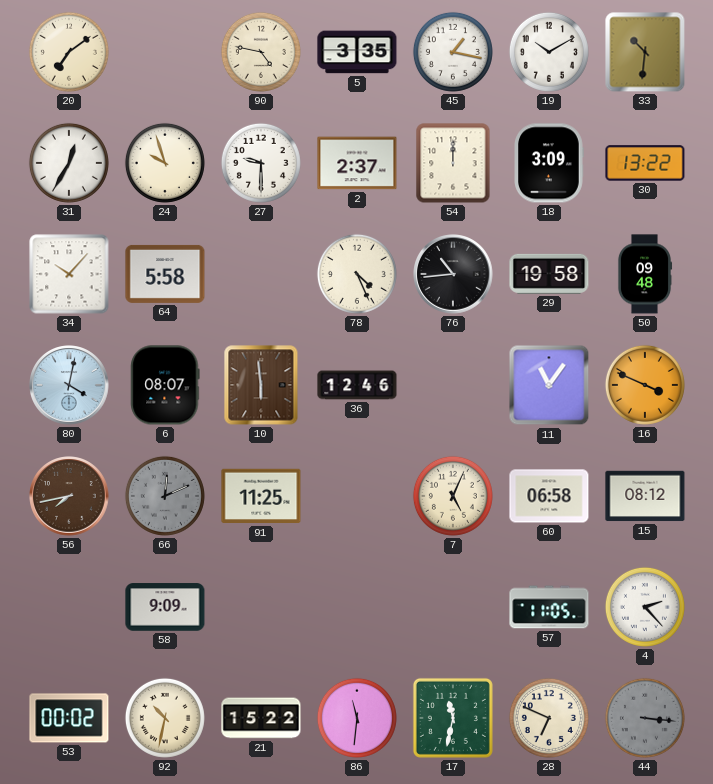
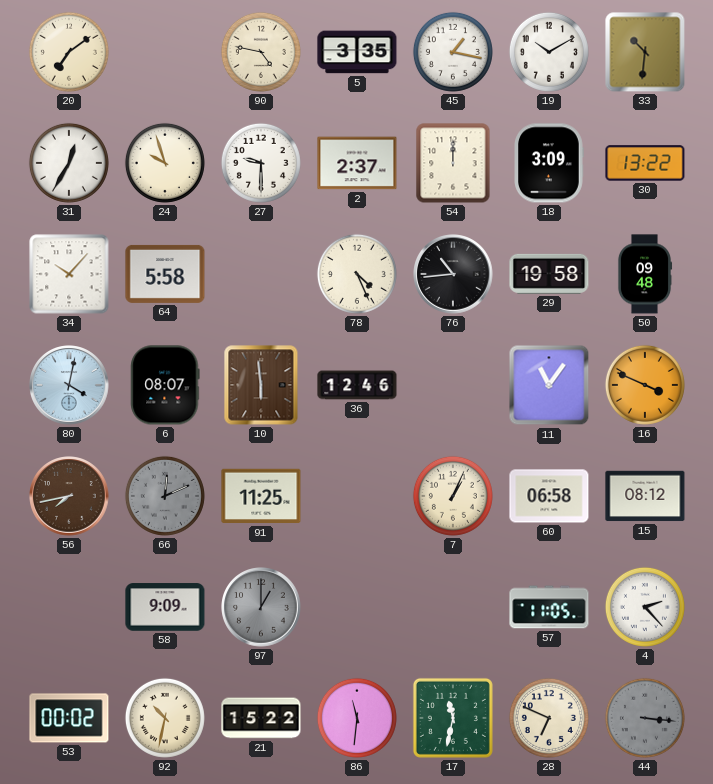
7: 5:04 -> 1:04
97: none -> 1:00
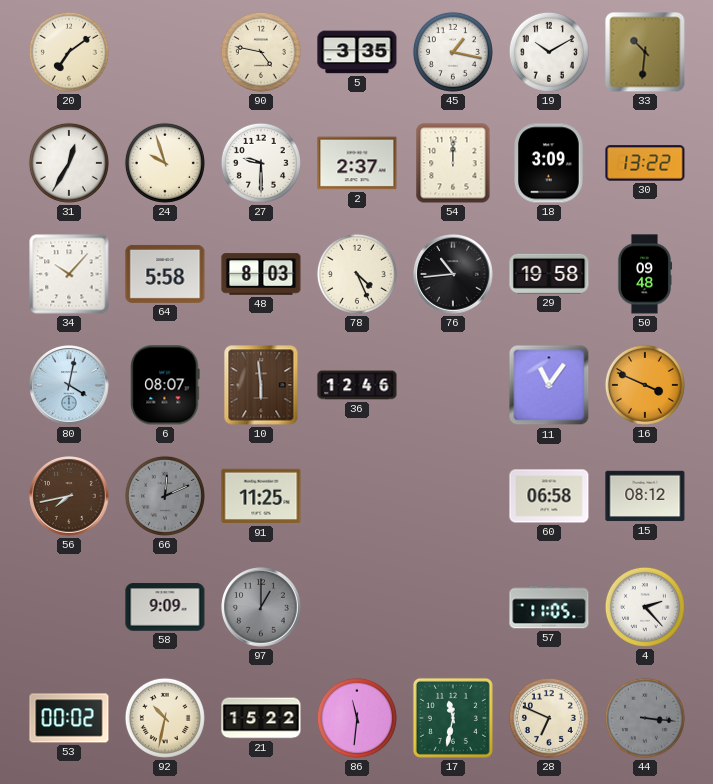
48: none -> 8:03
7: 1:04 -> none
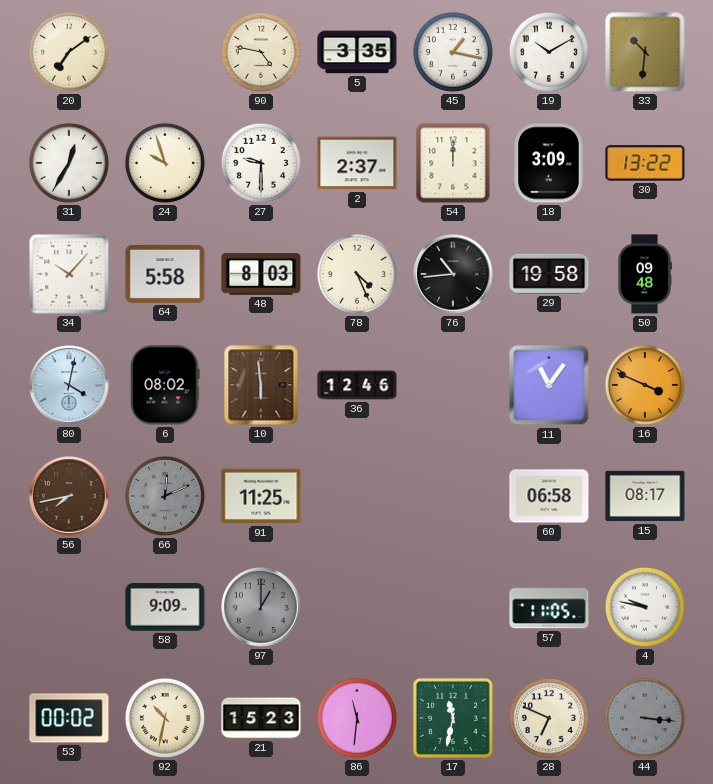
6: 08:07 -> 08:02
15: 08:12 -> 08:17
4: 2:23 -> 9:47
21: 15:22 -> 15:23
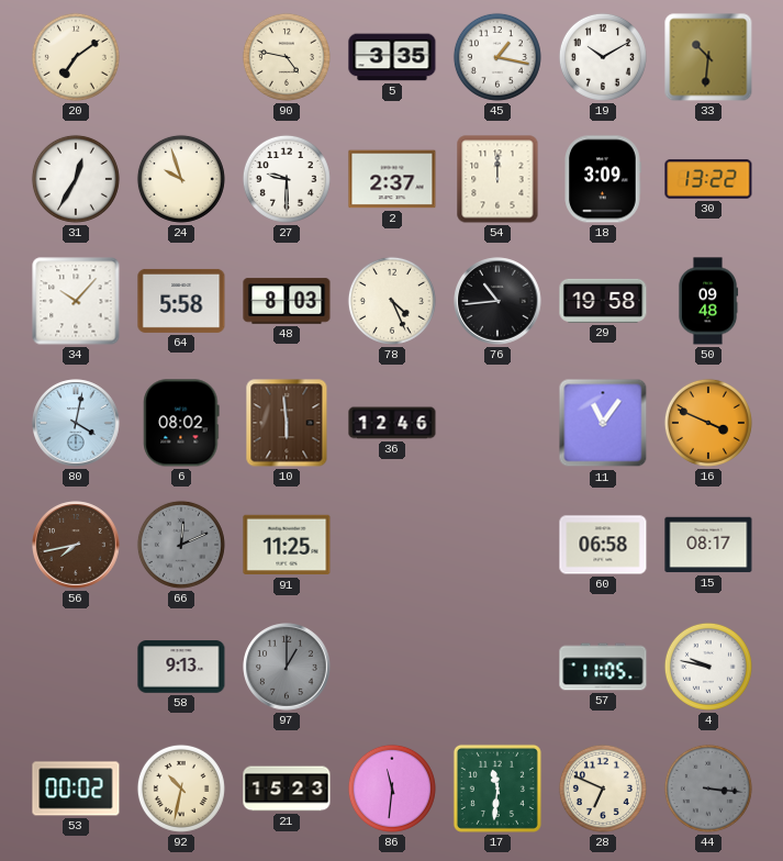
58: 9:09 -> 9:13
17: 11:32 -> 11:31
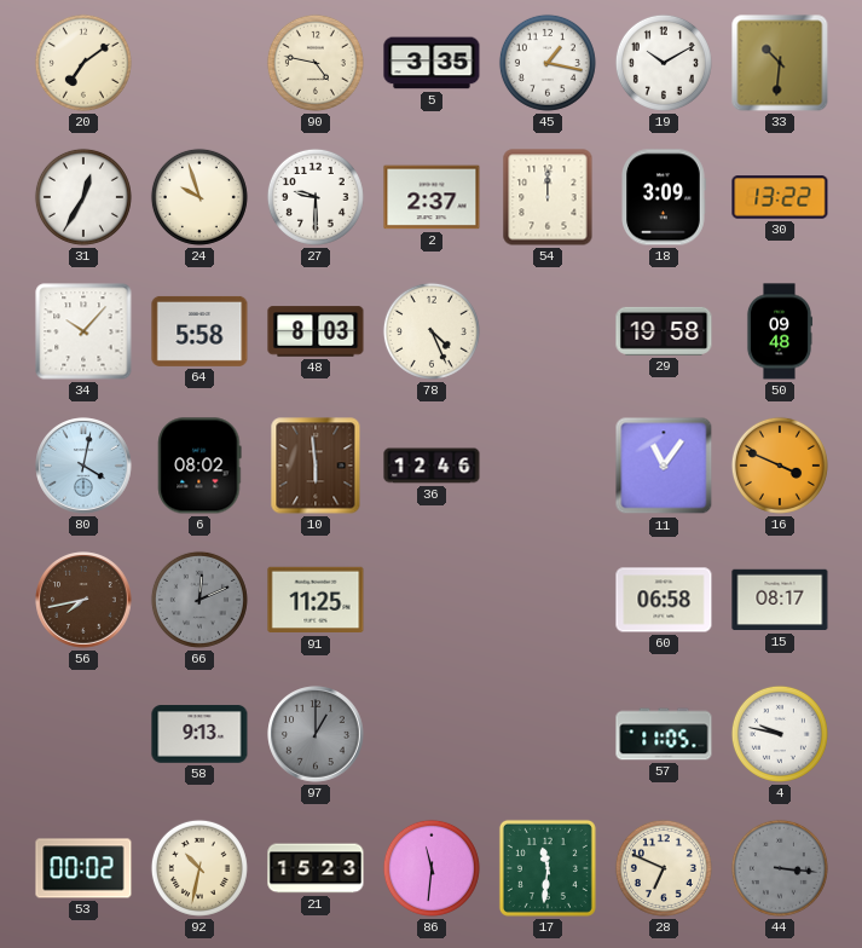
76: 10:44 -> none
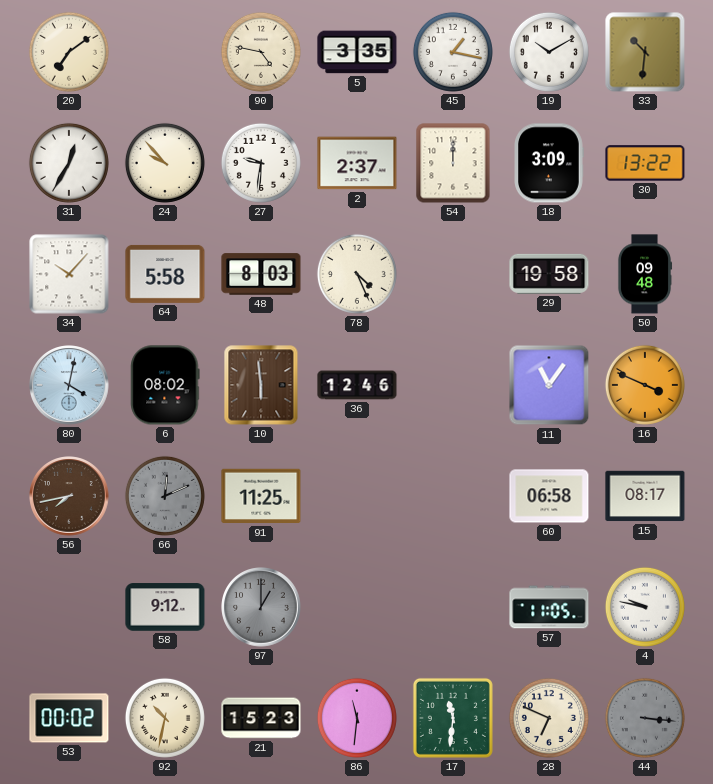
24: 9:57 -> 9:53
27: 9:30 -> 9:31
58: 9:13 -> 9:12
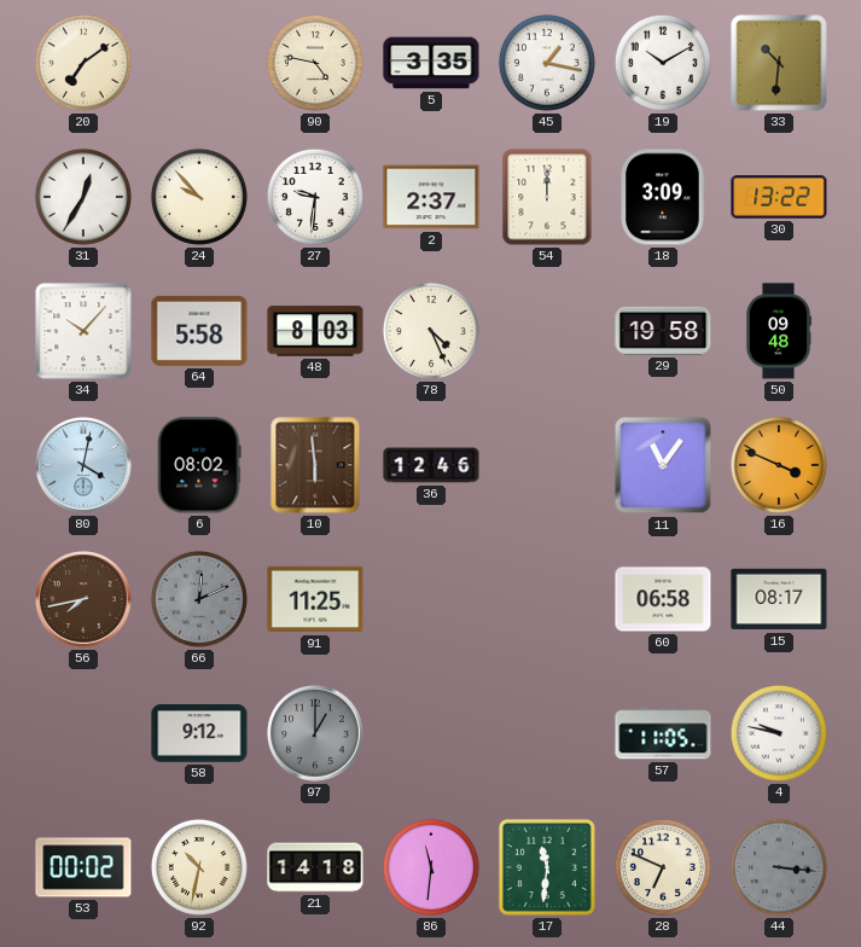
21: 15:23 -> 14:18
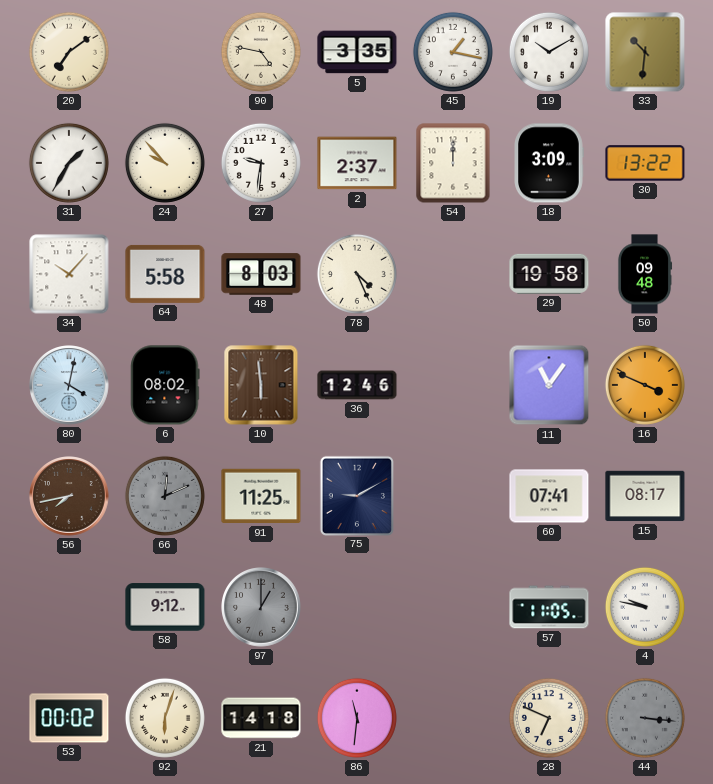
31: 12:35 -> 1:35
75: none -> 9:10
60: 06:58 -> 07:41
92: 10:32 -> 6:03
17: 11:31 -> none
